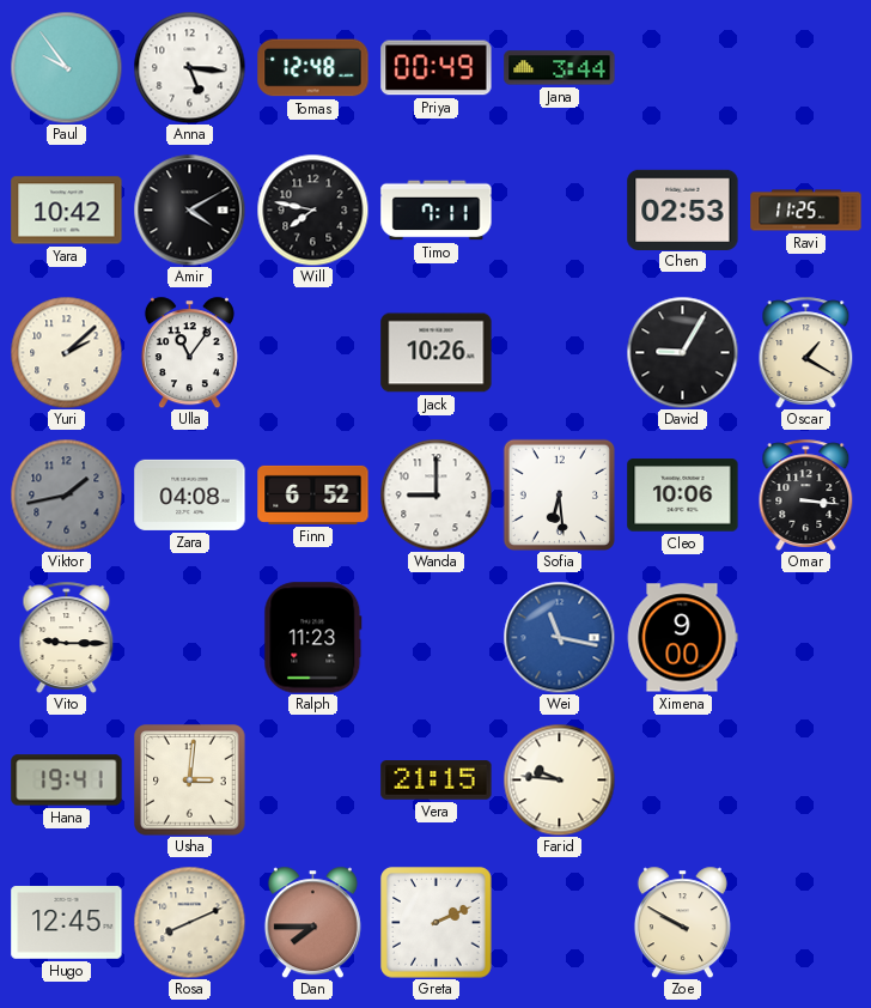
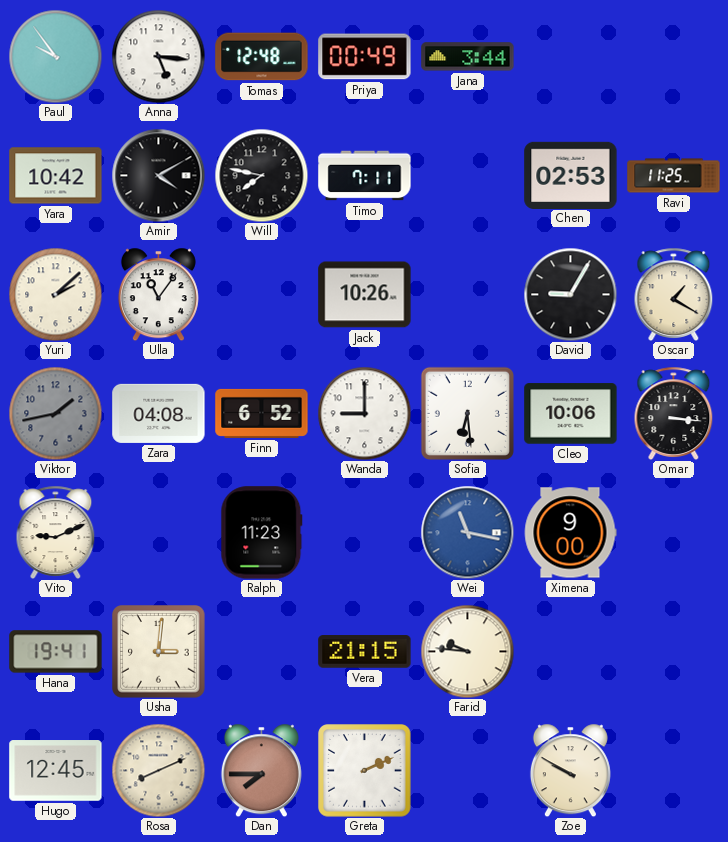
Vito: 9:15 -> 9:11
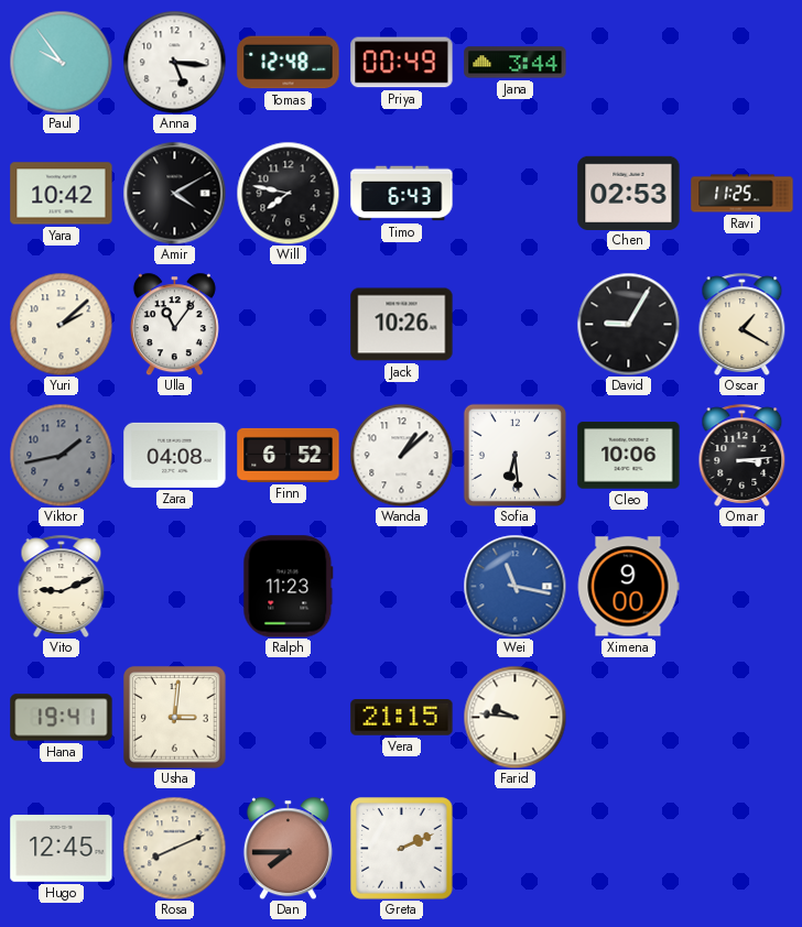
Timo: 7:11 -> 6:43
Wanda: 9:00 -> 1:08
Omar: 3:16 -> 3:14
Zoe: 9:50 -> none
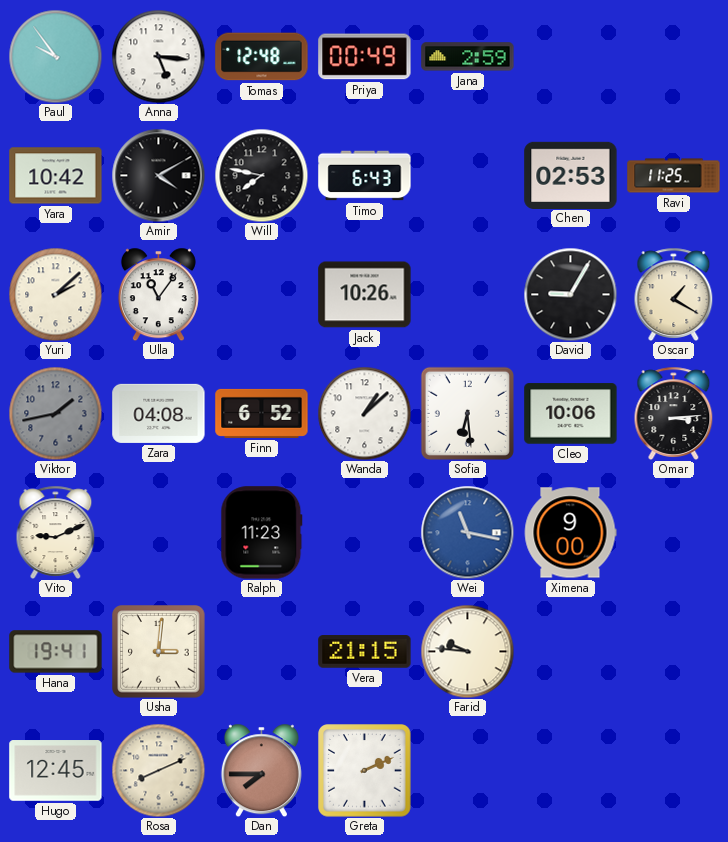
Jana: 3:44 -> 2:59
